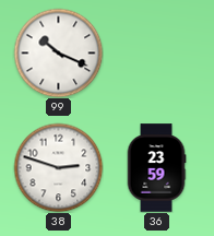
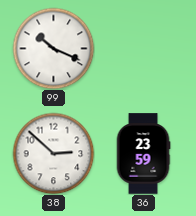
38: 2:48 -> 2:52
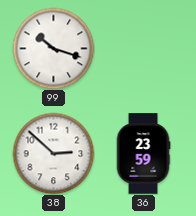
99: 10:19 -> 10:18
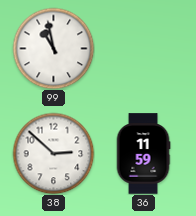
99: 10:18 -> 10:58
36: 23:59 -> 11:59
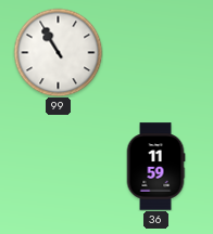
99: 10:58 -> 10:55
38: 2:52 -> none
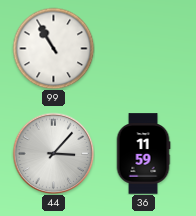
44: none -> 3:07
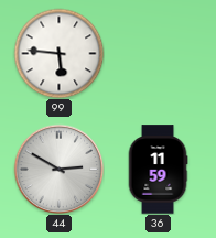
99: 10:55 -> 5:46
44: 3:07 -> 2:50
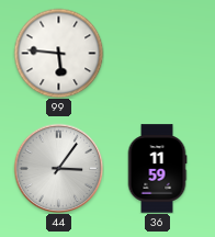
44: 2:50 -> 3:06
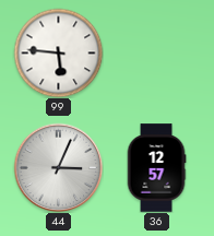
44: 3:06 -> 3:04
36: 11:59 -> 12:57
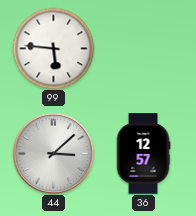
44: 3:04 -> 3:08
